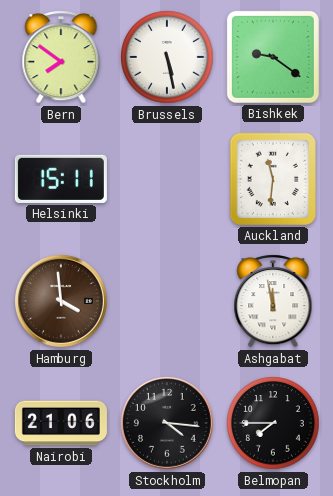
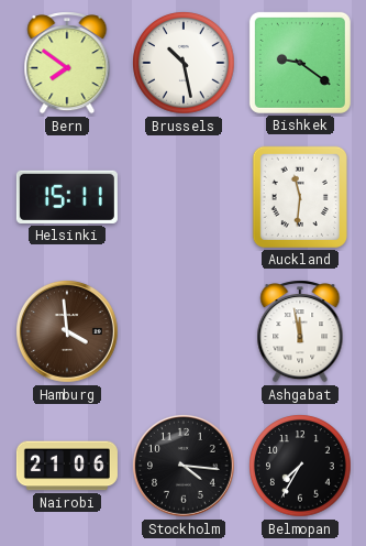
Brussels: 5:28 -> 10:28
Belmopan: 7:45 -> 7:35
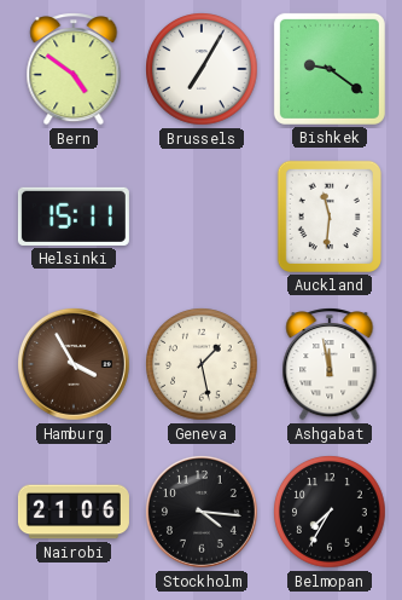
Bern: 7:51 -> 4:51
Brussels: 10:28 -> 7:05
Hamburg: 3:59 -> 3:55
Geneva: none -> 1:28
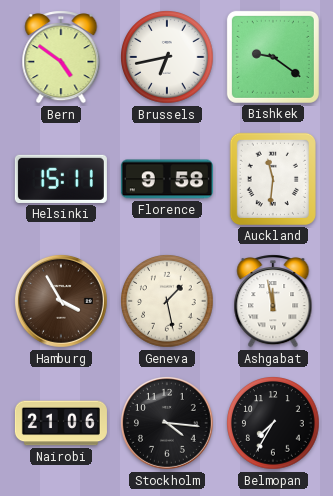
Brussels: 7:05 -> 6:43
Florence: none -> 9:58
